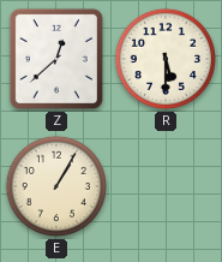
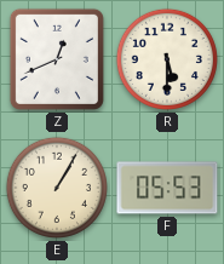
Z: 12:38 -> 12:41
F: none -> 05:53
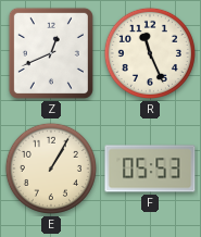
R: 5:30 -> 11:26
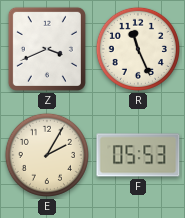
Z: 12:41 -> 3:41
E: 1:05 -> 2:05
